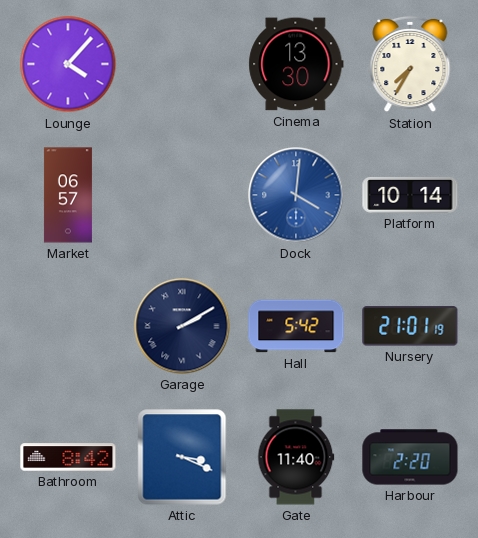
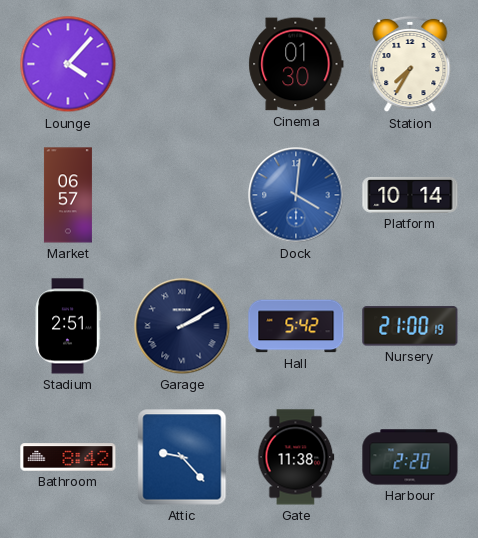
Cinema: 13:30 -> 01:30
Stadium: none -> 2:51
Nursery: 21:01 -> 21:00
Attic: 3:19 -> 9:23
Gate: 11:40 -> 11:38
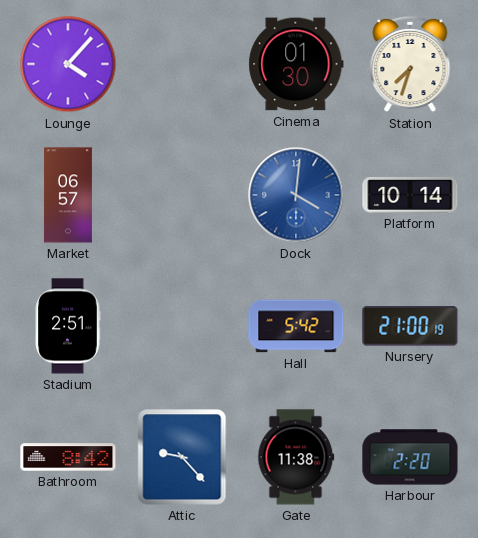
Station: 7:35 -> 7:33
Garage: 2:10 -> none
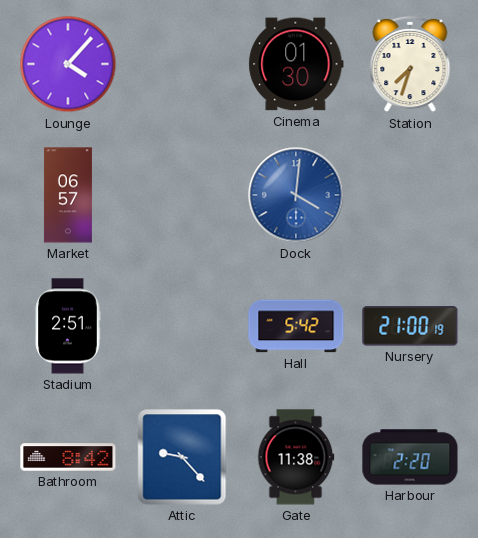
Platform: 10:14 -> none
